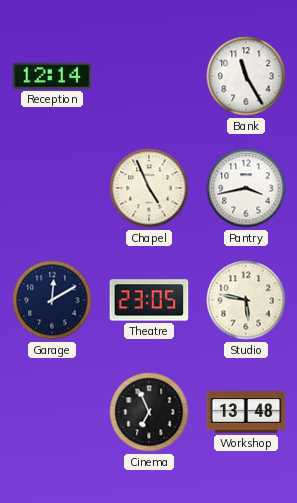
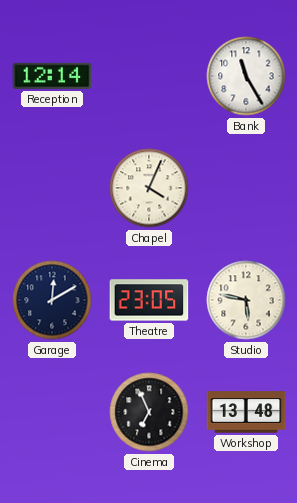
Chapel: 4:56 -> 4:04
Pantry: 3:43 -> none
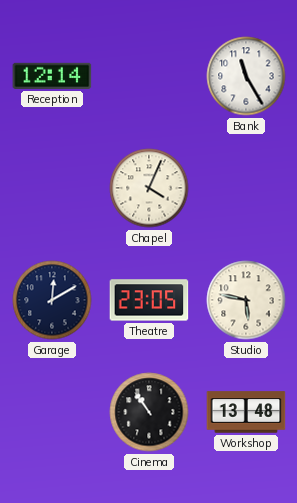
Cinema: 6:56 -> 10:54
